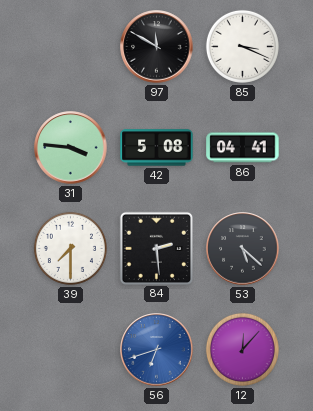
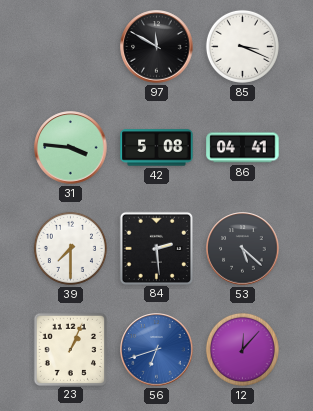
23: none -> 1:04
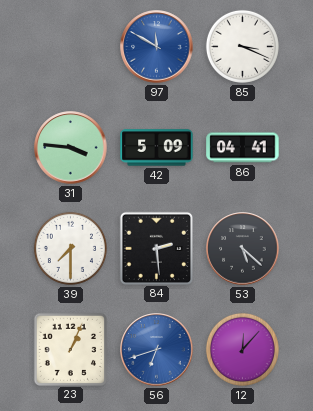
97 dial: black -> blue
42: 5:08 -> 5:09
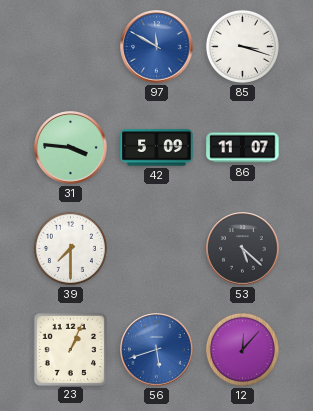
85: 3:19 -> 3:18
86: 04:41 -> 11:07
84: 2:29 -> none
56: 6:42 -> 5:42
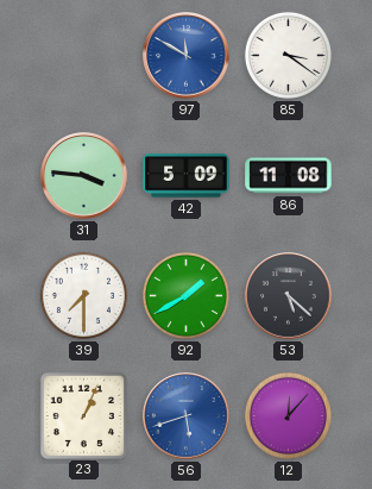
85: 3:18 -> 3:21
86: 11:07 -> 11:08
92: none -> 1:40
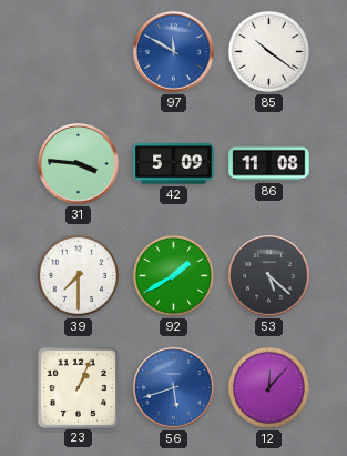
85: 3:21 -> 10:21
